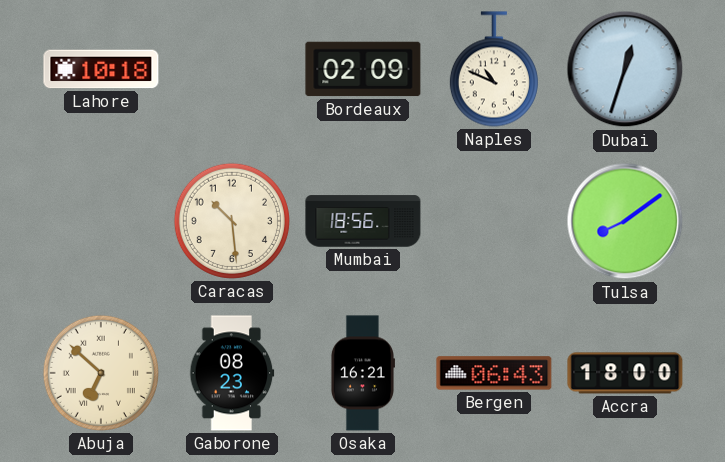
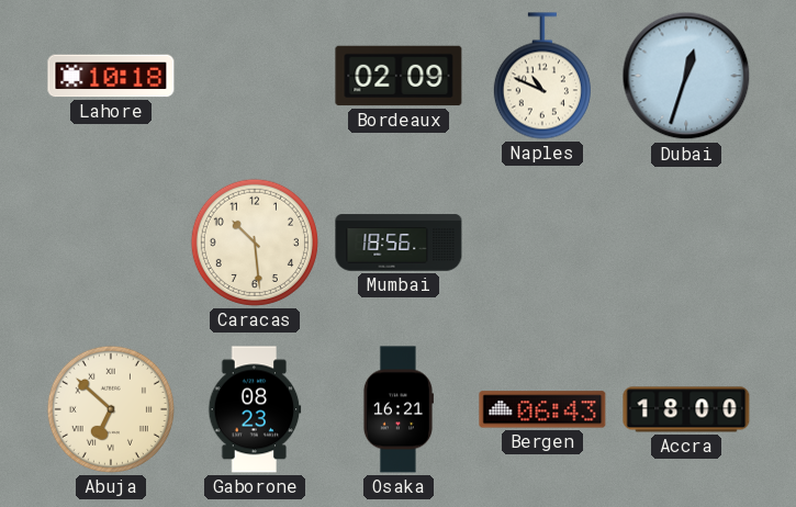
Tulsa: 8:09 -> none
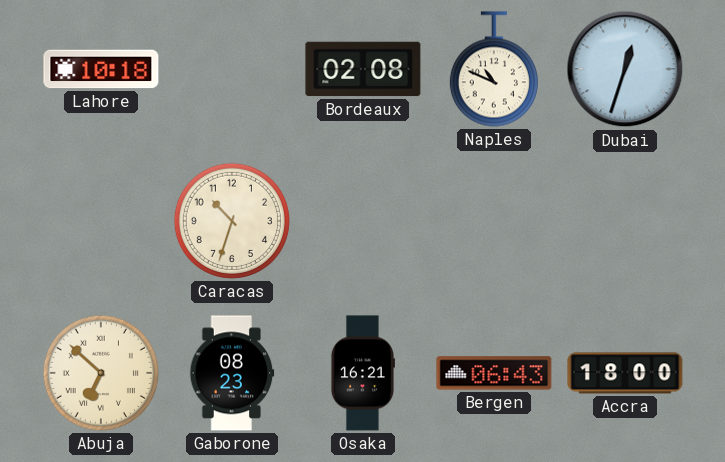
Bordeaux: 02:09 -> 02:08
Caracas: 10:29 -> 10:33
Mumbai: 18:56 -> none
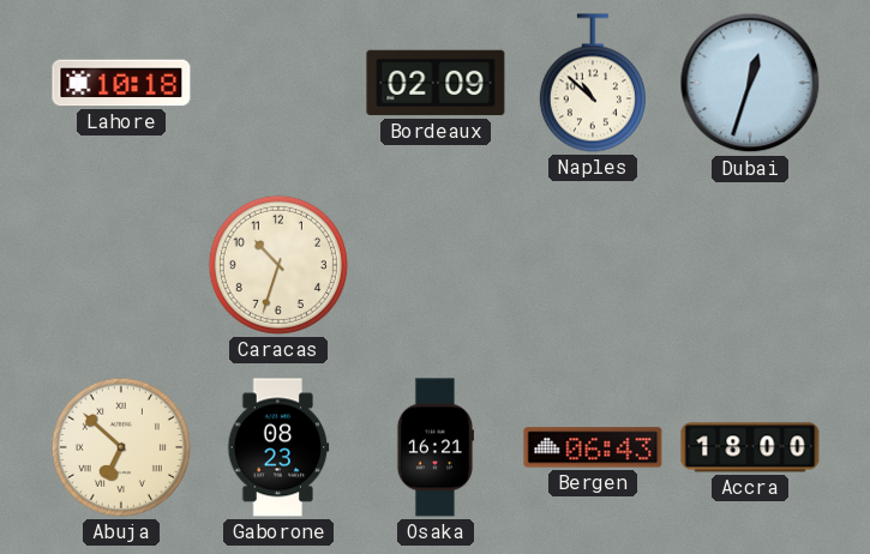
Bordeaux: 02:08 -> 02:09
Naples: 10:49 -> 10:52
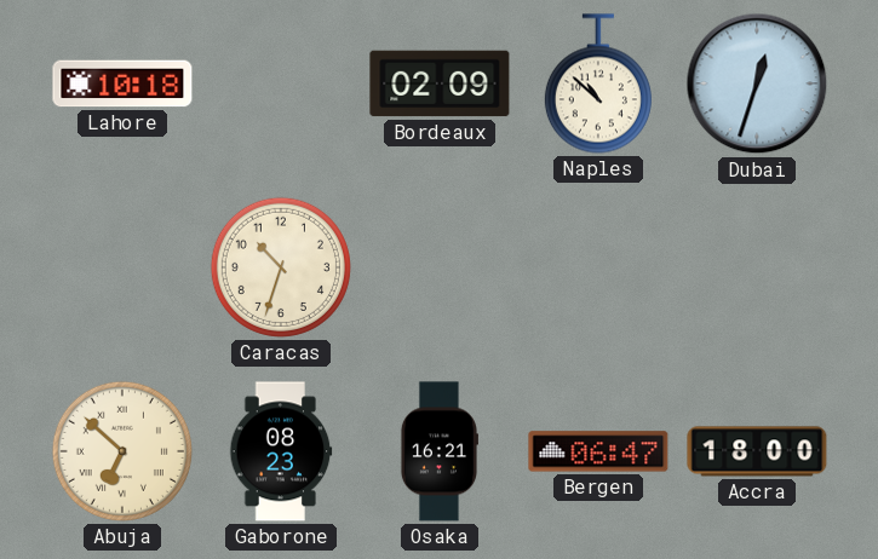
Bergen: 06:43 -> 06:47
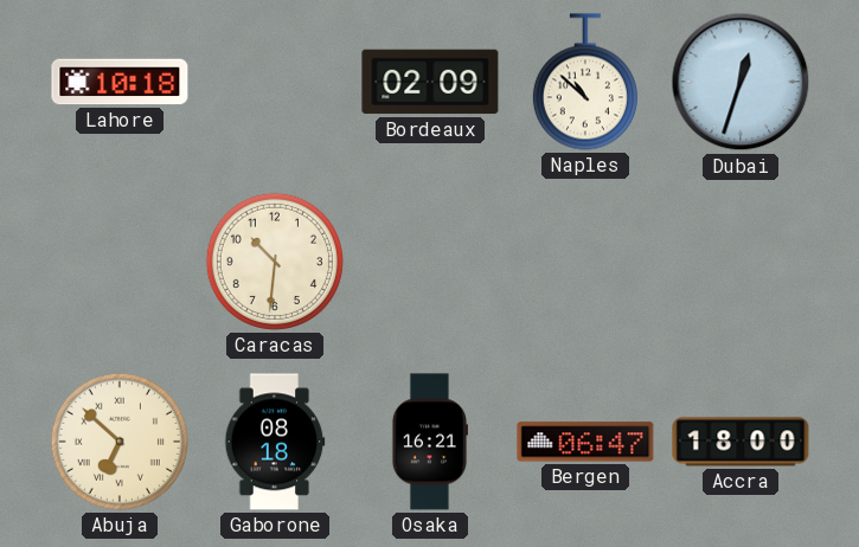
Caracas: 10:33 -> 10:31
Gaborone: 08:23 -> 08:18
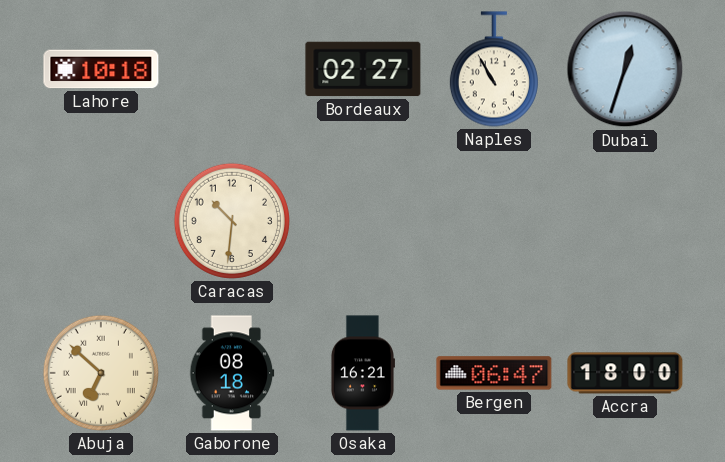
Bordeaux: 02:09 -> 02:27
Naples: 10:52 -> 10:55
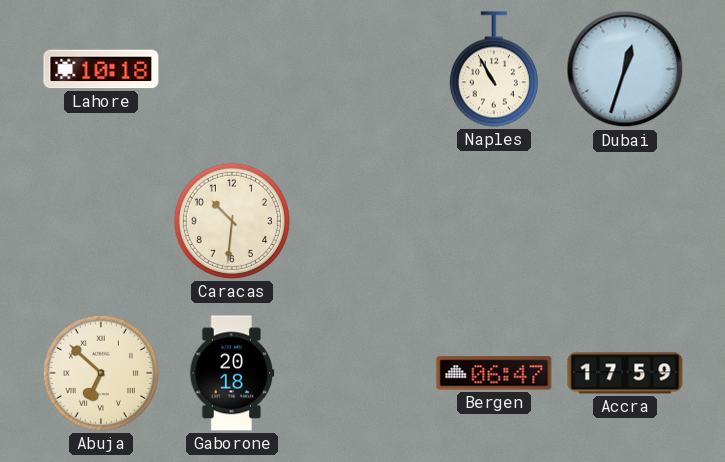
Bordeaux: 02:27 -> none
Gaborone: 08:18 -> 20:18
Osaka: 16:21 -> none
Accra: 18:00 -> 17:59
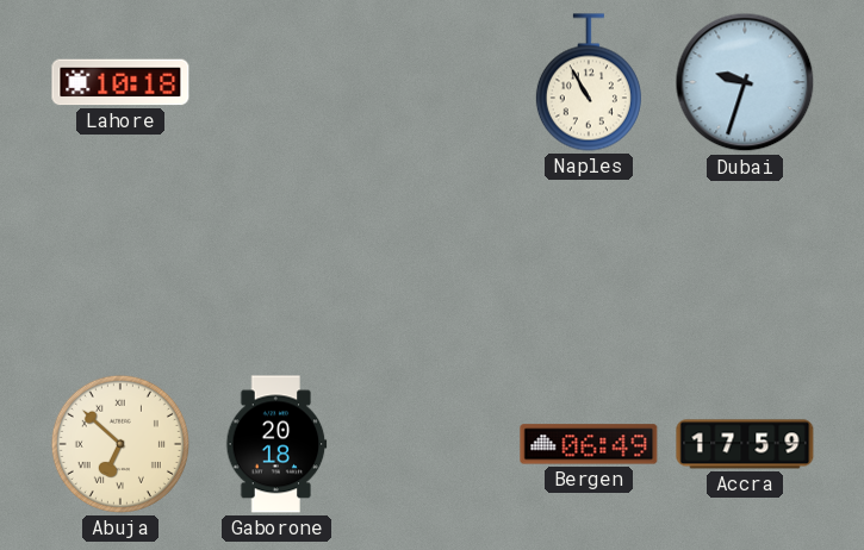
Dubai: 12:33 -> 9:33
Caracas: 10:31 -> none
Bergen: 06:47 -> 06:49
